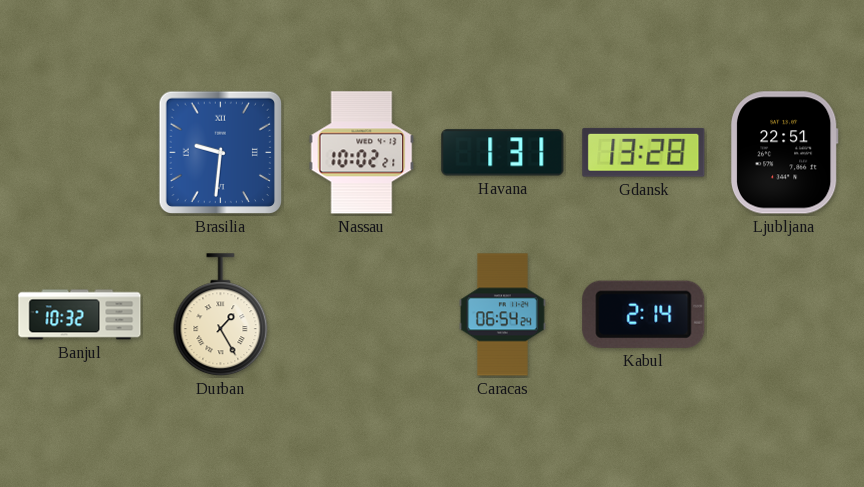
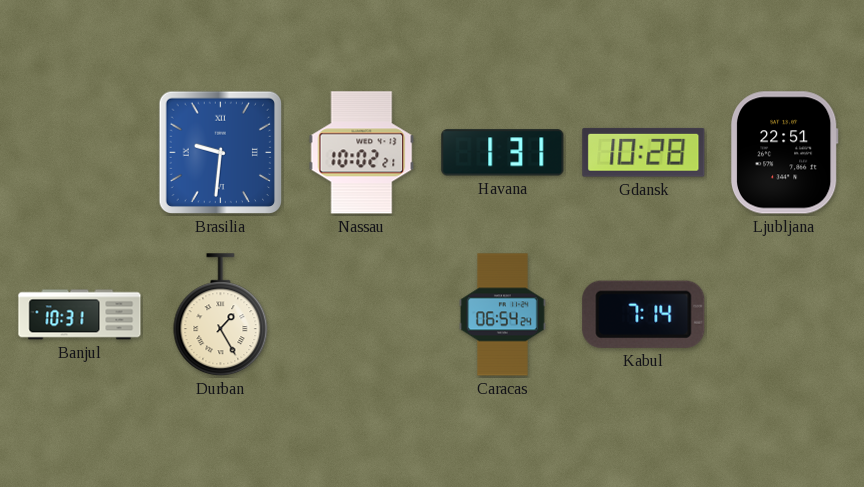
Gdansk: 13:28 -> 10:28
Banjul: 10:32 -> 10:31
Kabul: 2:14 -> 7:14
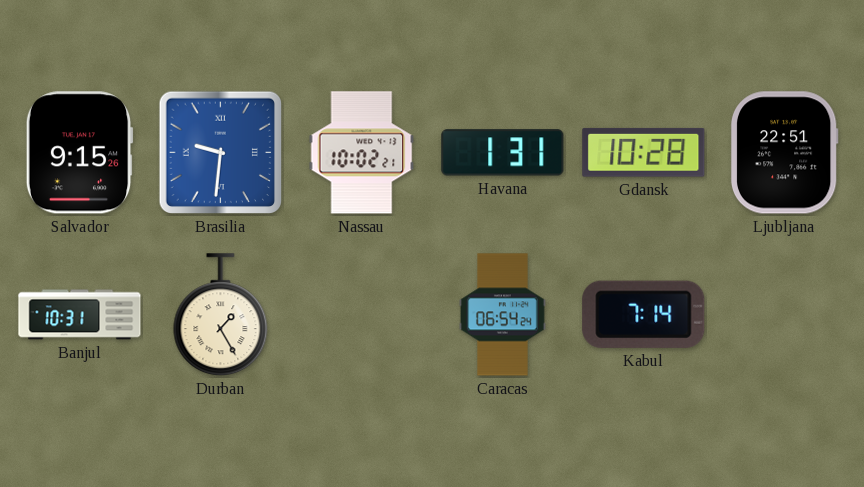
Salvador: none -> 9:15
